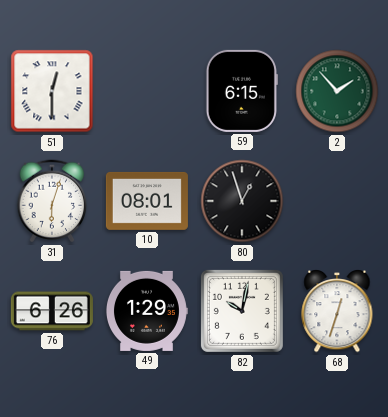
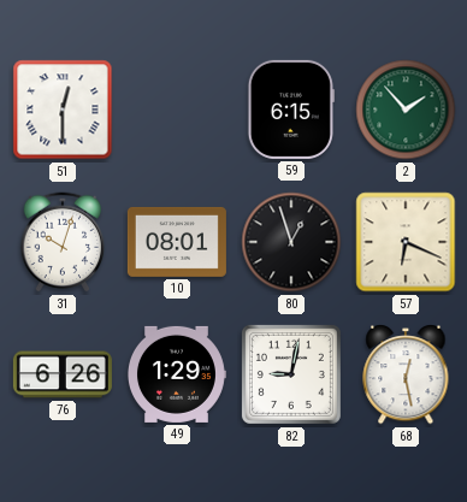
31: 6:03 -> 10:03
57: none -> 6:19
82: 10:02 -> 9:02
68: 12:33 -> 12:28
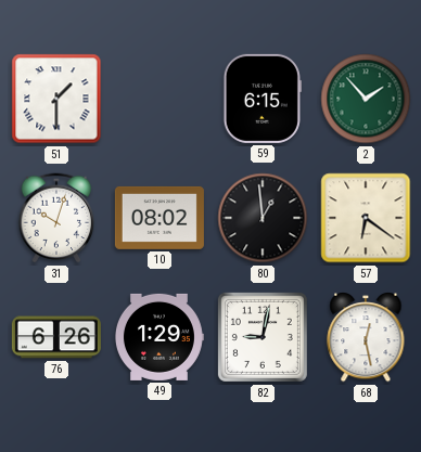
51: 12:30 -> 1:30
10: 08:01 -> 08:02
80: 12:57 -> 12:59
57: 6:19 -> 6:21
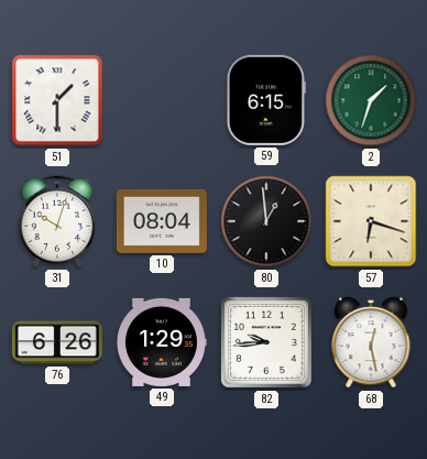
2: 1:53 -> 1:33
10: 08:02 -> 08:04
57: 6:21 -> 6:18
82: 9:02 -> 9:44
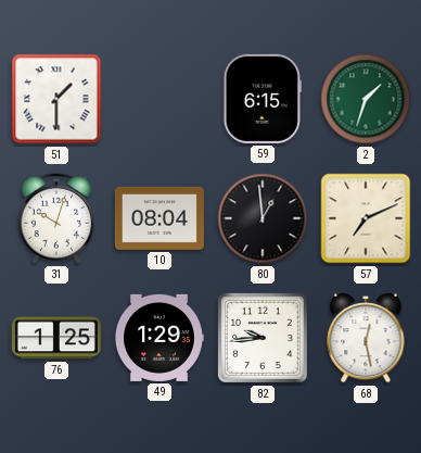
57: 6:18 -> 7:11
76: 6:26 -> 1:25
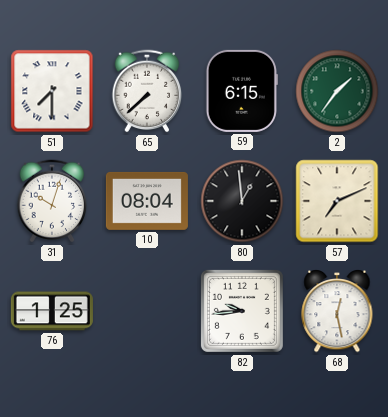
51: 1:30 -> 7:30
65: none -> 7:38
2: 1:33 -> 1:36
49: 1:29 -> none
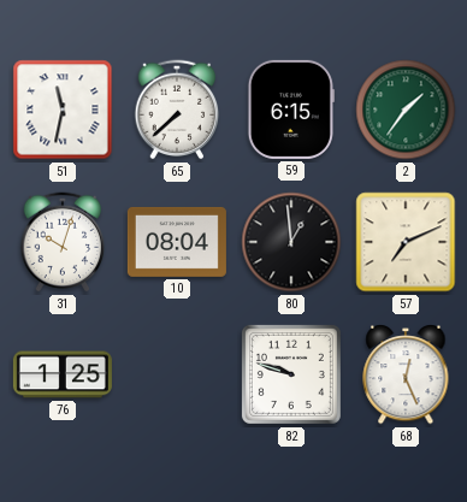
51: 7:30 -> 11:32
82: 9:44 -> 9:48
68: 12:28 -> 12:26
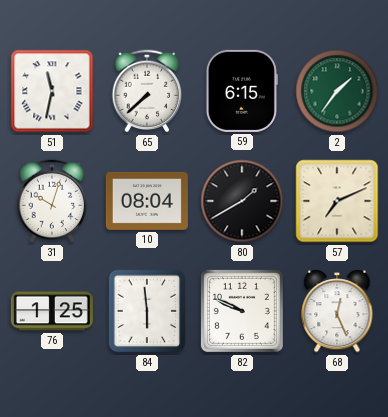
80: 12:59 -> 1:40
84: none -> 5:59
82: 9:48 -> 9:49
